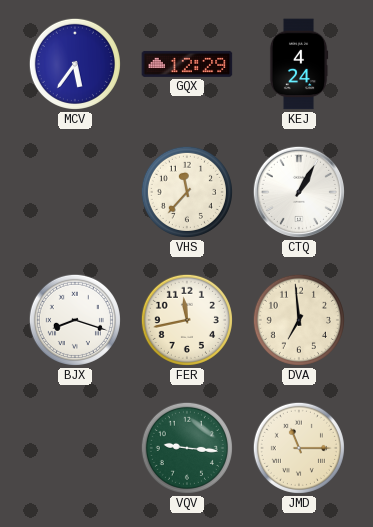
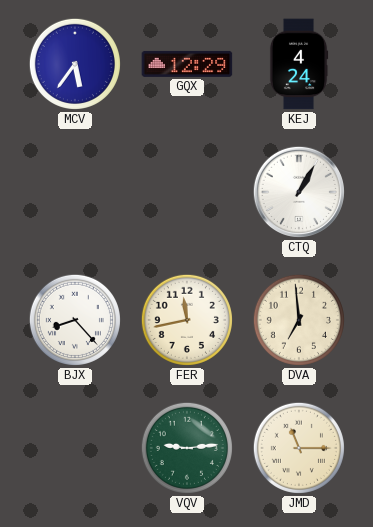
VHS: 11:37 -> none
BJX: 8:18 -> 8:23
VQV: 9:16 -> 9:14
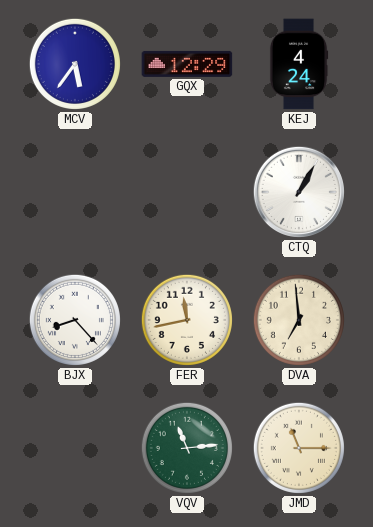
VQV: 9:14 -> 11:14
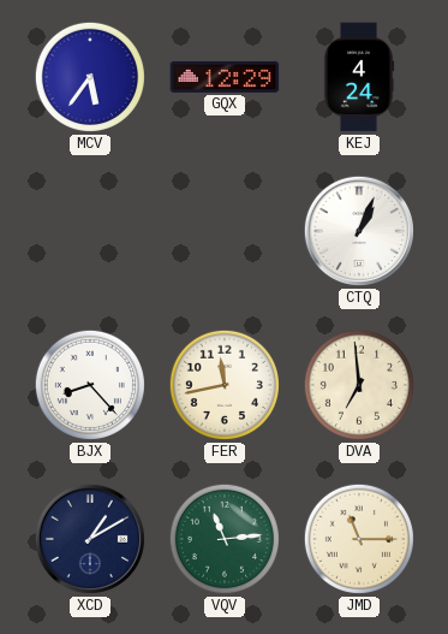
CTQ: 1:05 -> 1:04
XCD: none -> 1:10
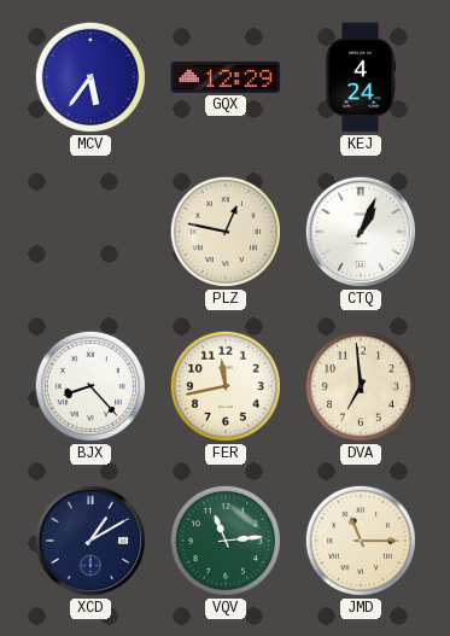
PLZ: none -> 12:47
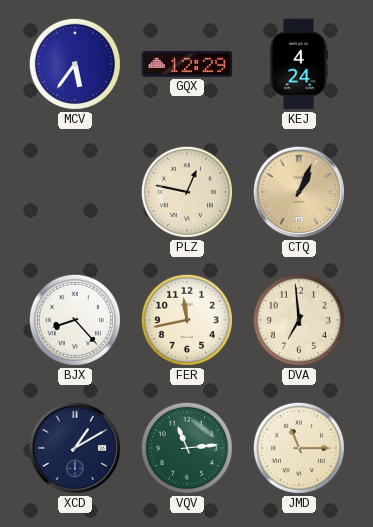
CTQ dial: white -> champagne
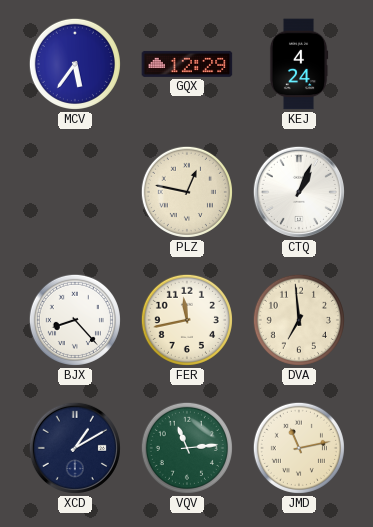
CTQ dial: champagne -> white
JMD: 11:15 -> 11:13
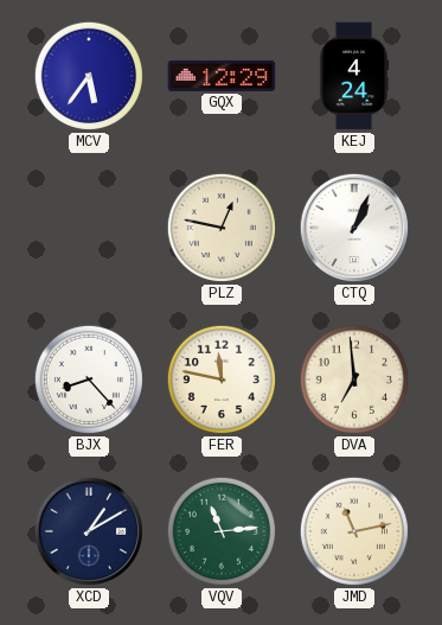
FER: 11:43 -> 11:47
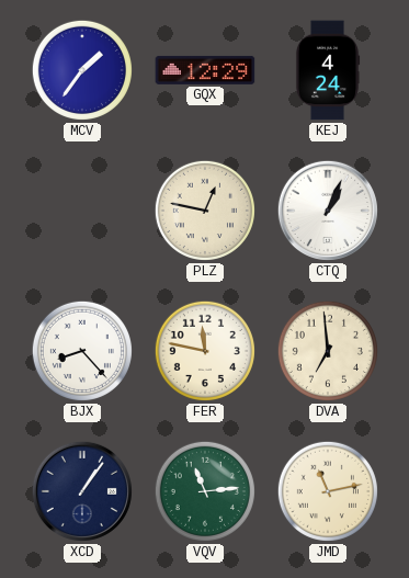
MCV: 5:36 -> 1:36
XCD: 1:10 -> 1:06
